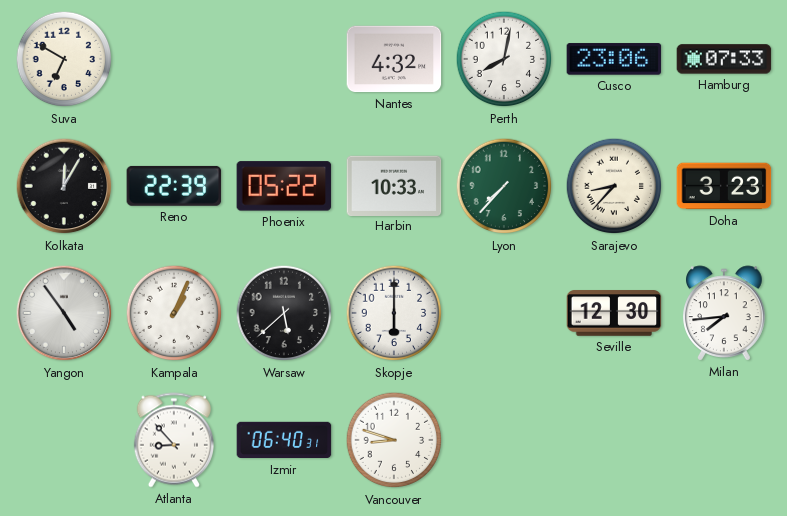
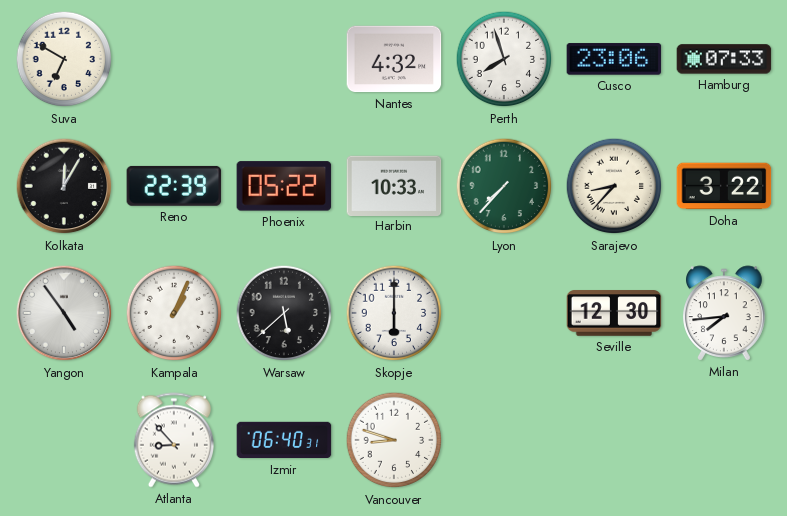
Perth: 8:02 -> 7:57
Doha: 3:23 -> 3:22
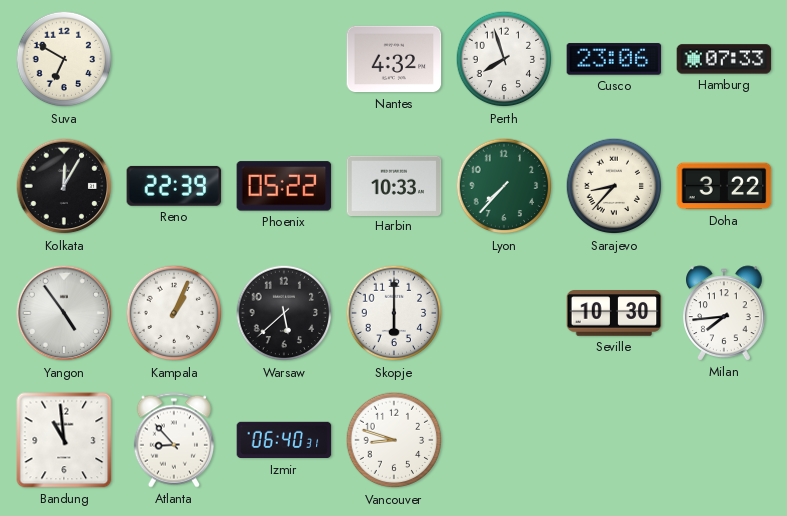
Seville: 12:30 -> 10:30
Bandung: none -> 10:59
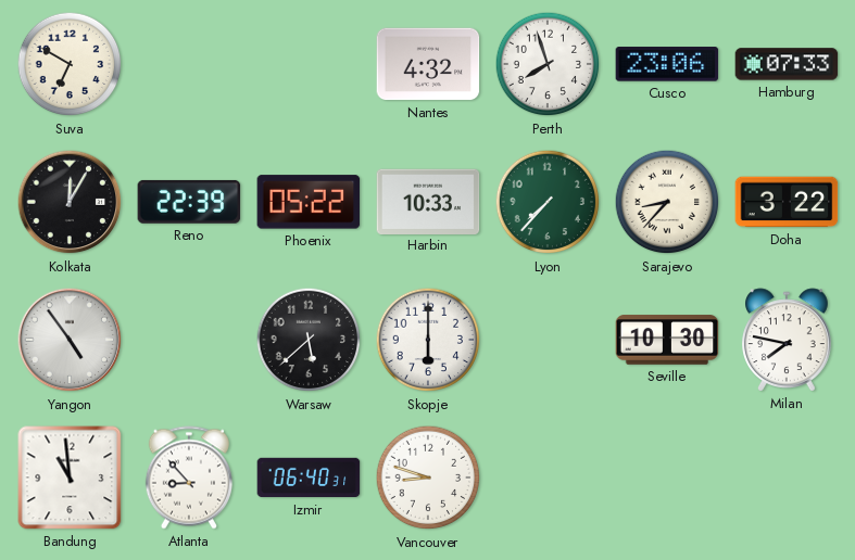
Kampala: 1:04 -> none
Milan: 7:44 -> 7:47
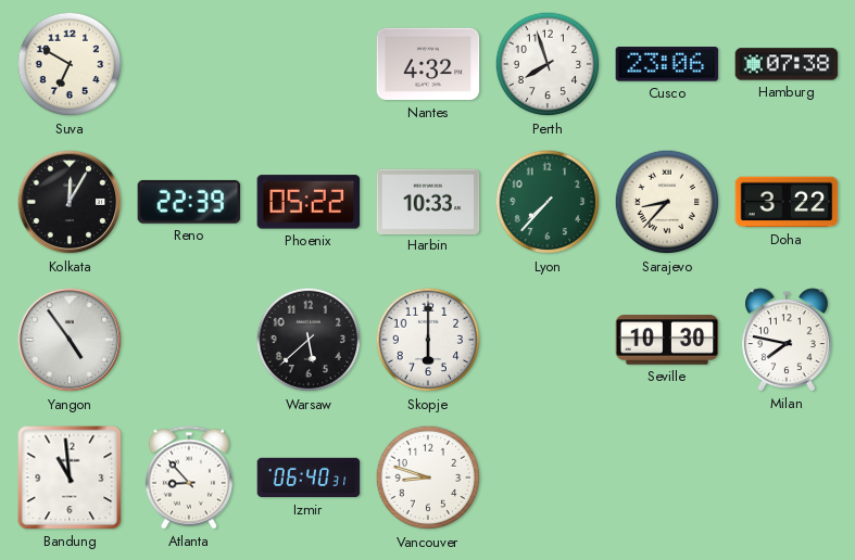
Hamburg: 07:33 -> 07:38
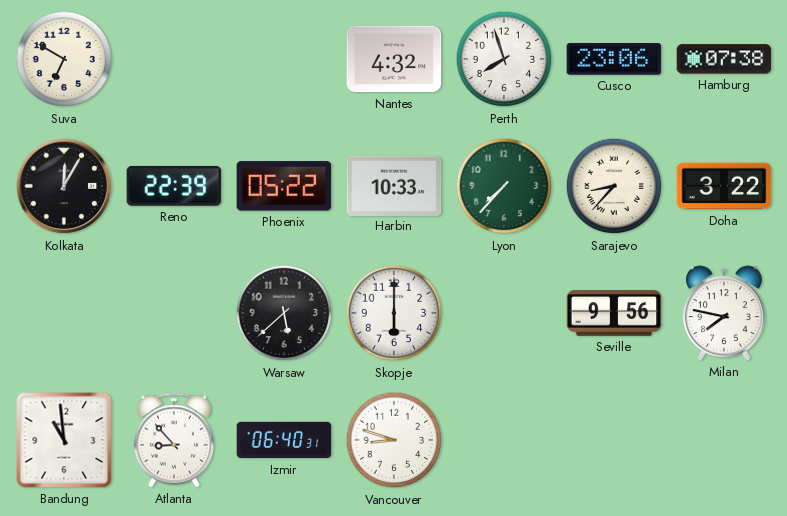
Yangon: 4:54 -> none
Seville: 10:30 -> 9:56
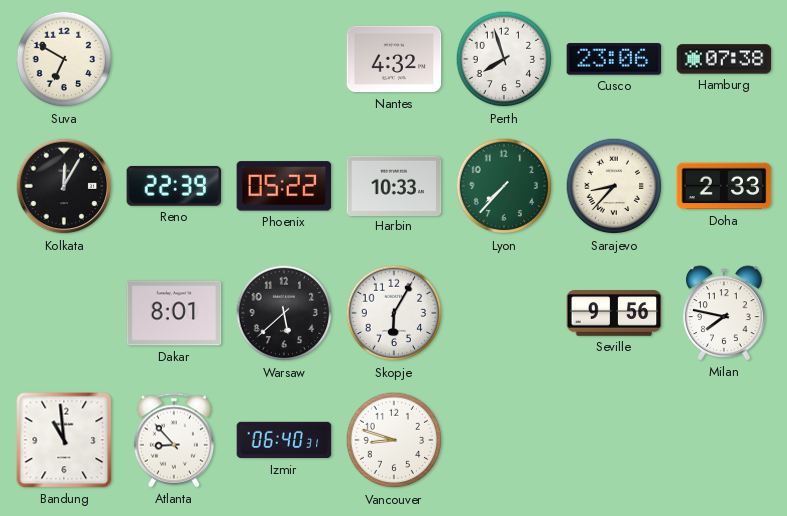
Doha: 3:22 -> 2:33
Dakar: none -> 8:01
Skopje: 6:00 -> 6:05
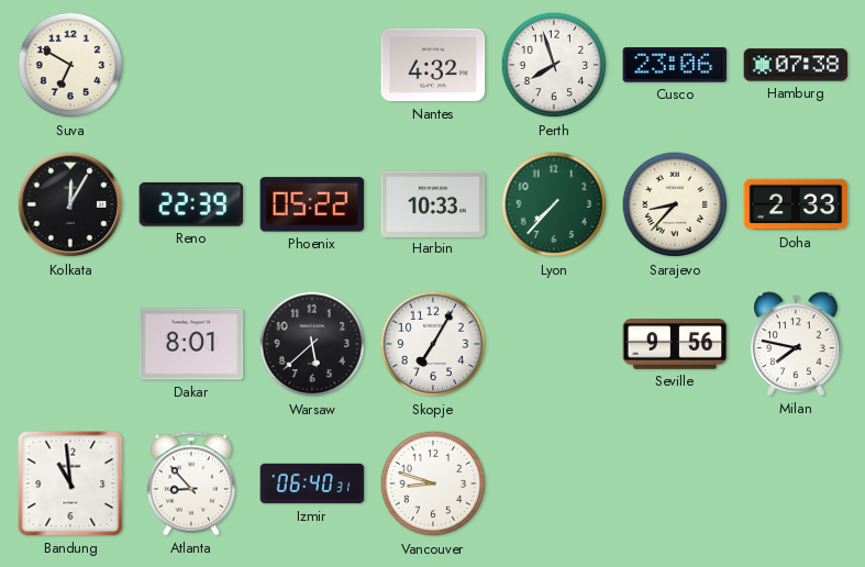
Skopje: 6:05 -> 7:05
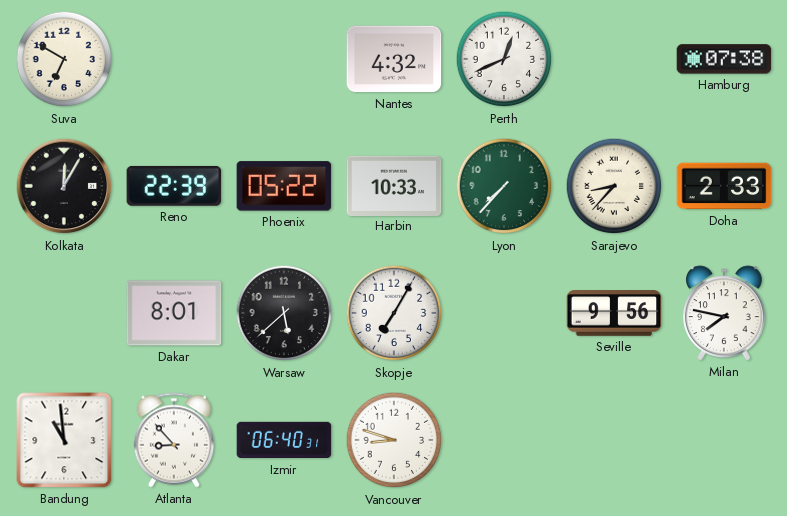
Perth: 7:57 -> 12:41
Cusco: 23:06 -> none
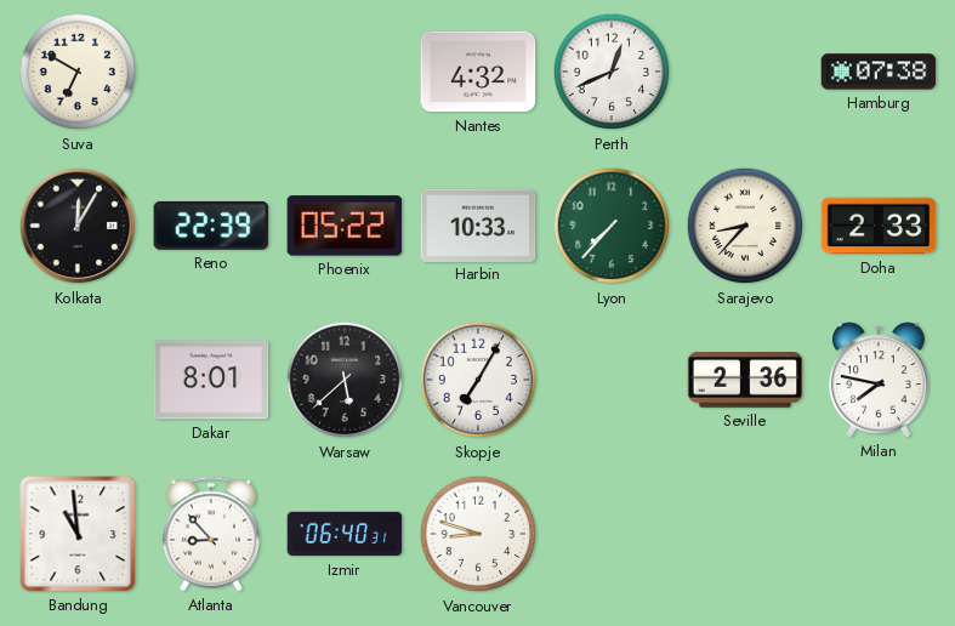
Seville: 9:56 -> 2:36
